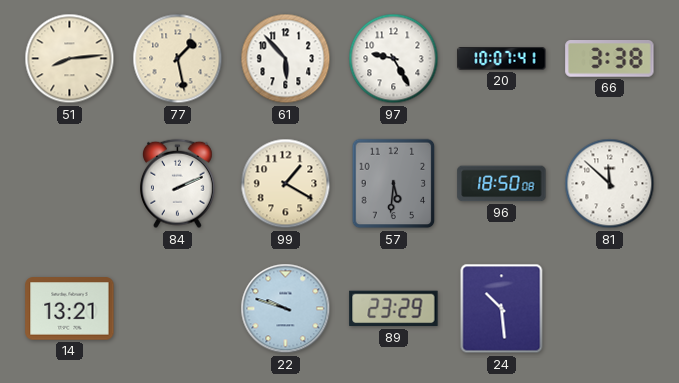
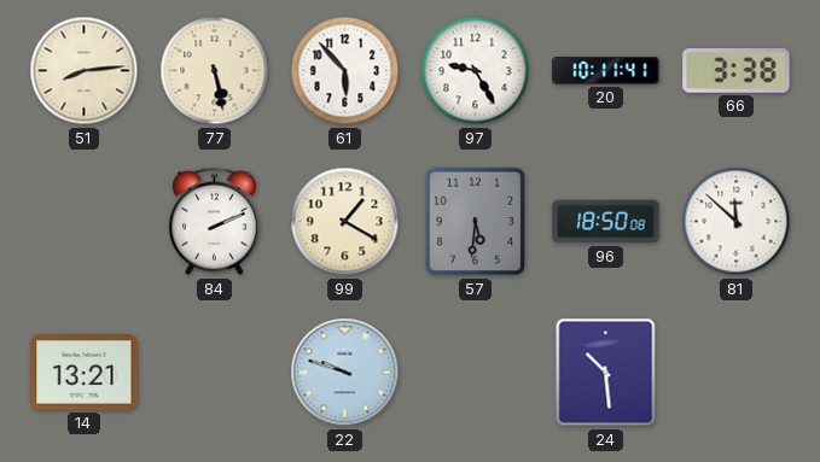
77: 1:28 -> 5:28
20: 10:07 -> 10:11
89: 23:29 -> none
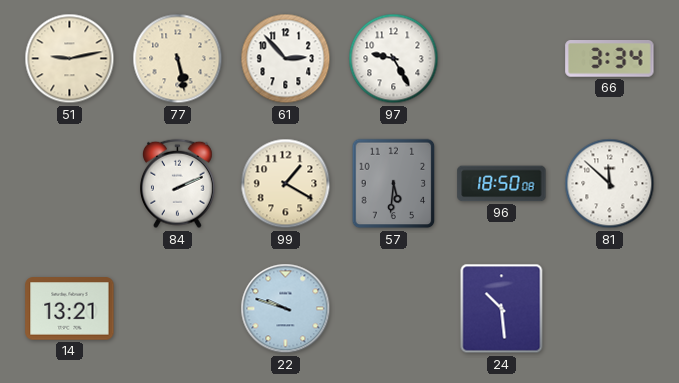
51: 8:14 -> 9:13
61: 5:53 -> 2:53
20: 10:11 -> none
66: 3:38 -> 3:34
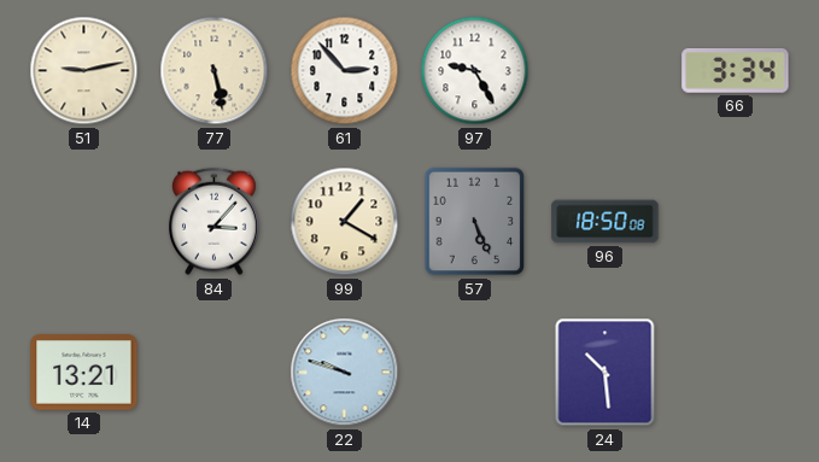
84: 2:11 -> 3:07
57: 5:31 -> 5:26
81: 11:52 -> none
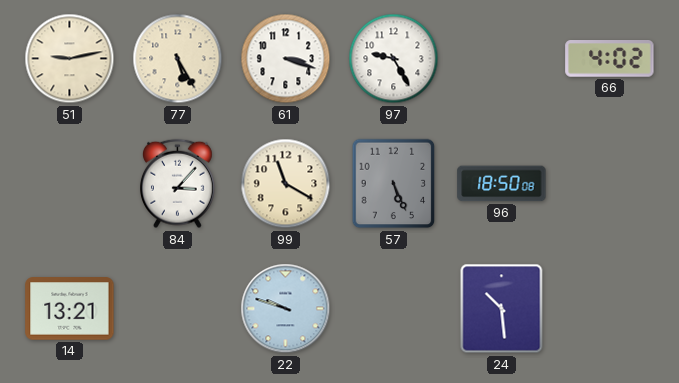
77: 5:28 -> 5:25
61: 2:53 -> 3:18
66: 3:34 -> 4:02
99: 1:20 -> 11:20
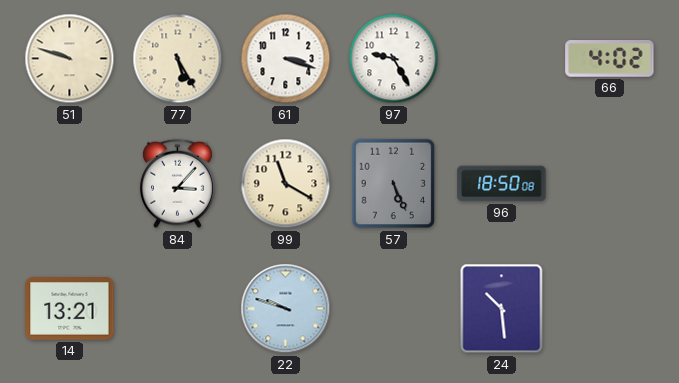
51: 9:13 -> 9:48
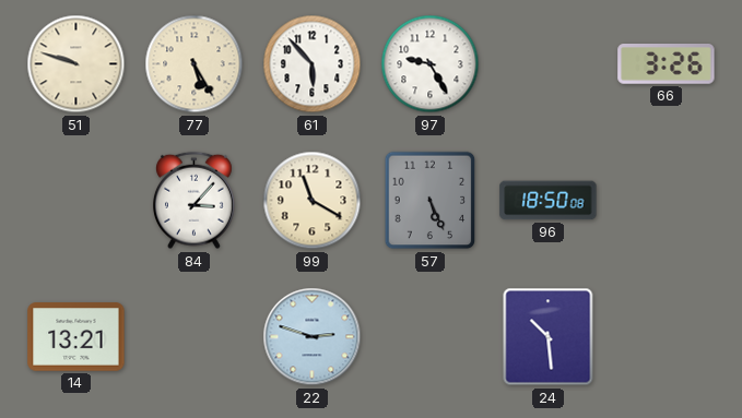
61: 3:18 -> 5:53
66: 4:02 -> 3:26
22: 9:48 -> 2:48
